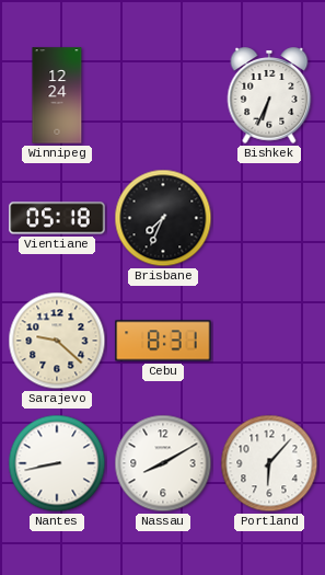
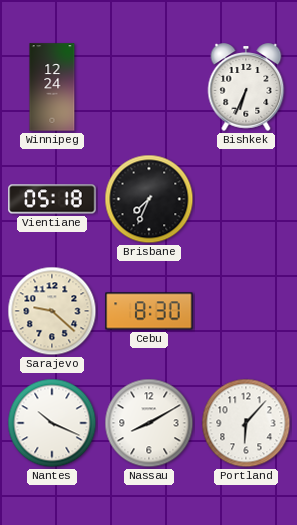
Cebu: 8:31 -> 8:30
Nantes: 8:43 -> 10:19
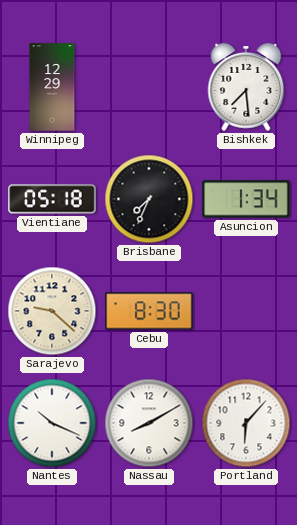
Winnipeg: 12:24 -> 12:29
Bishkek: 6:34 -> 7:29
Asuncion: none -> 1:34
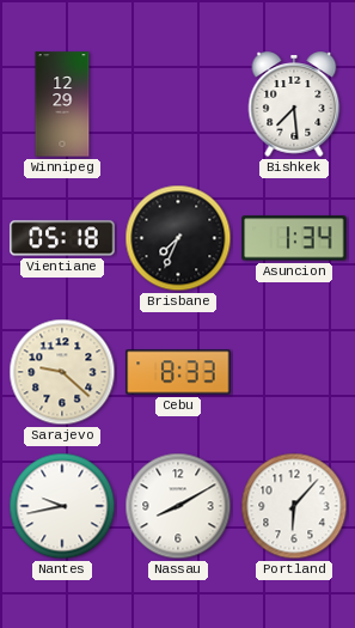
Cebu: 8:30 -> 8:33
Nantes: 10:19 -> 9:43
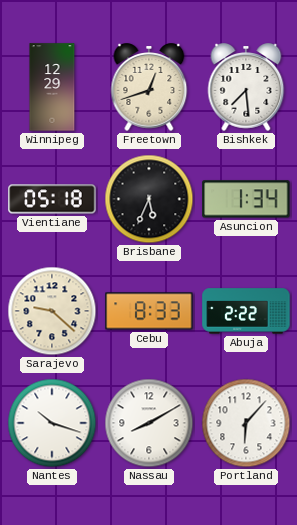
Freetown: none -> 12:42
Brisbane: 7:34 -> 5:34
Abuja: none -> 2:22
Nantes: 9:43 -> 10:18
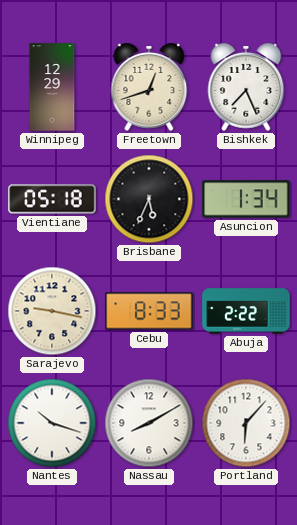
Bishkek: 7:29 -> 7:26
Sarajevo: 9:22 -> 9:17
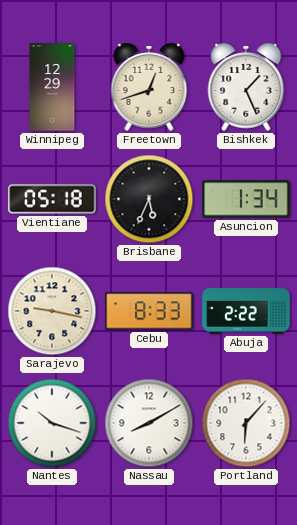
Bishkek: 7:26 -> 1:26
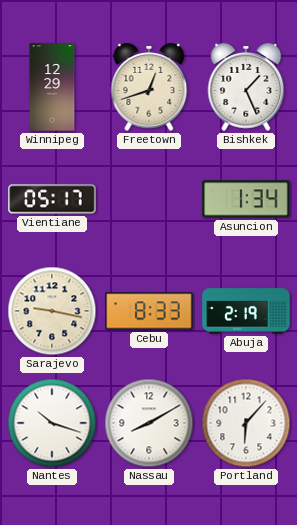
Vientiane: 05:18 -> 05:17
Brisbane: 5:34 -> none
Abuja: 2:22 -> 2:19
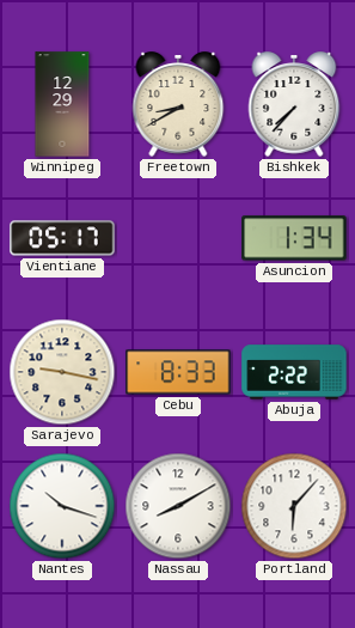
Freetown: 12:42 -> 8:40
Bishkek: 1:26 -> 7:37
Abuja: 2:19 -> 2:22
